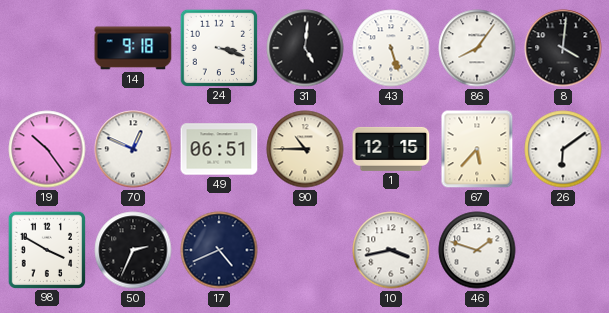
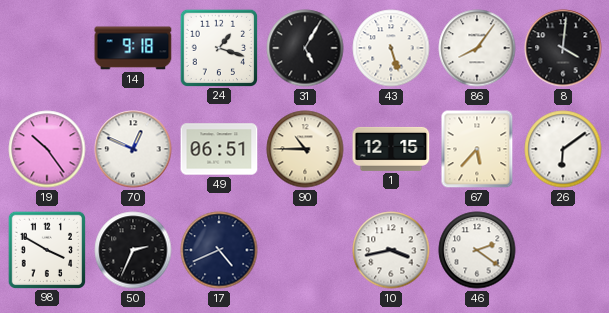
24: 3:18 -> 1:18
31: 5:01 -> 5:05
46: 1:48 -> 2:21
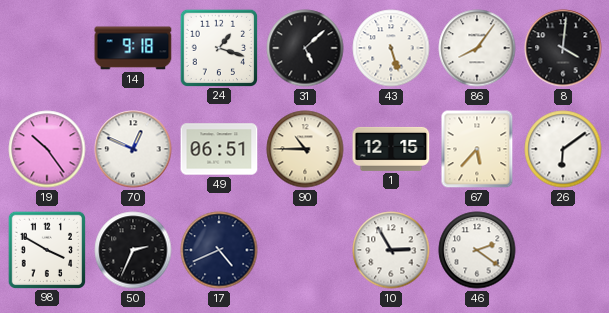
31: 5:05 -> 5:08
10: 3:43 -> 2:55
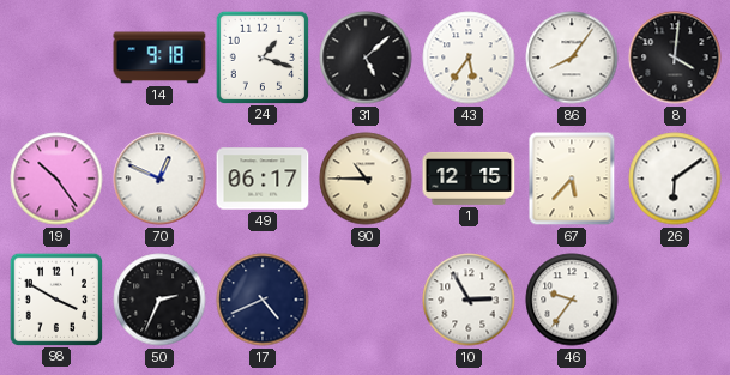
43: 5:27 -> 5:36
49: 06:51 -> 06:17
46: 2:21 -> 9:36
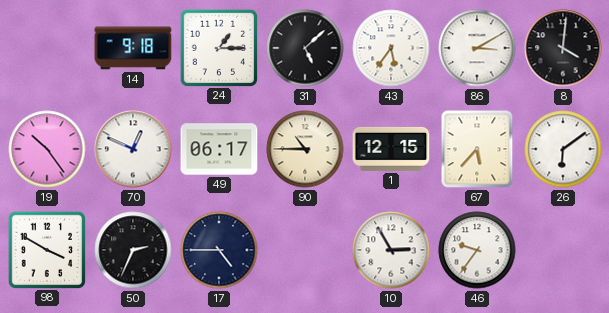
24: 1:18 -> 1:15
86: 8:06 -> 3:10
17: 4:41 -> 4:45
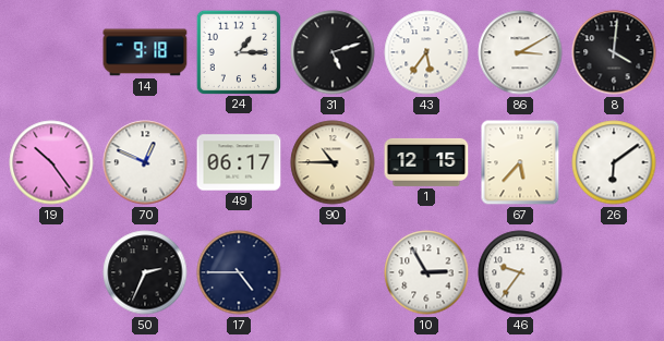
31: 5:08 -> 5:12
98: 3:50 -> none
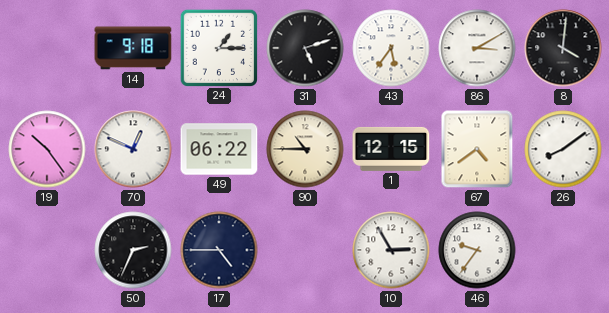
49: 06:17 -> 06:22
67: 5:37 -> 4:39
26: 6:09 -> 8:09
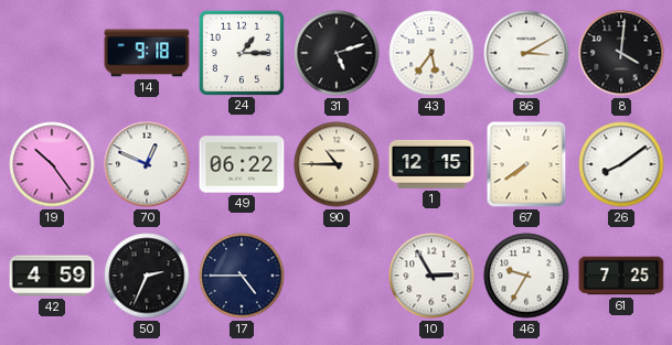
67: 4:39 -> 7:39
42: none -> 4:59
46: 9:36 -> 9:35
61: none -> 7:25
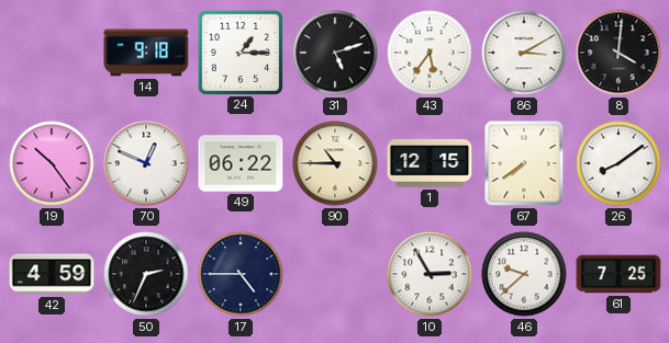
46: 9:35 -> 9:38
